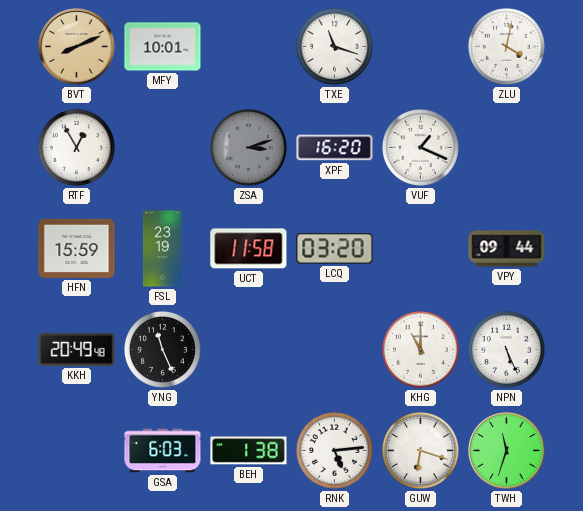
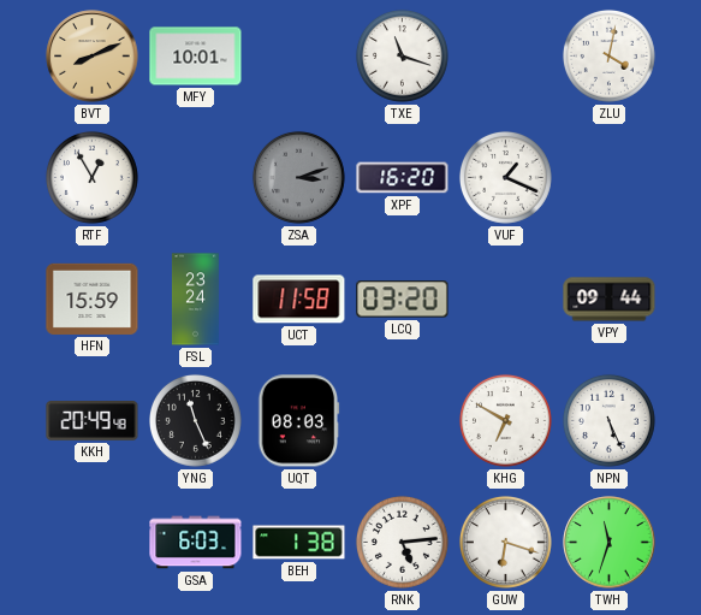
FSL: 23:19 -> 23:24
UQT: none -> 08:03
KHG: 11:00 -> 6:50
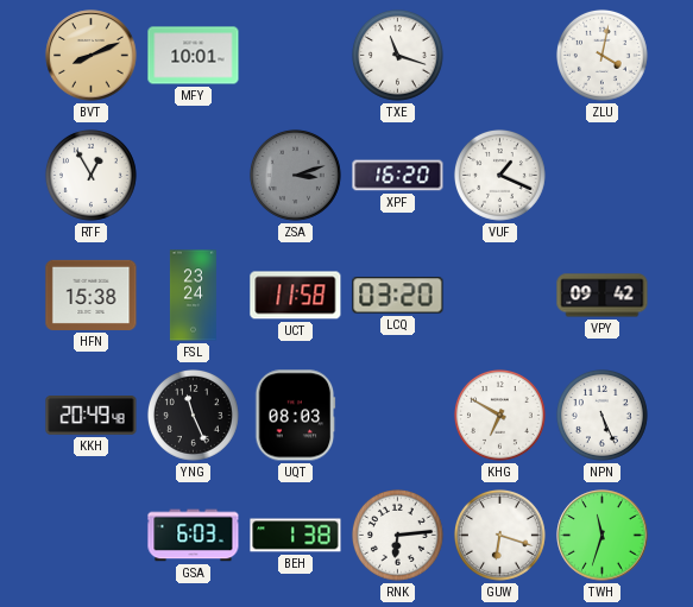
HFN: 15:59 -> 15:38
VPY: 09:44 -> 09:42
RNK: 5:14 -> 6:14
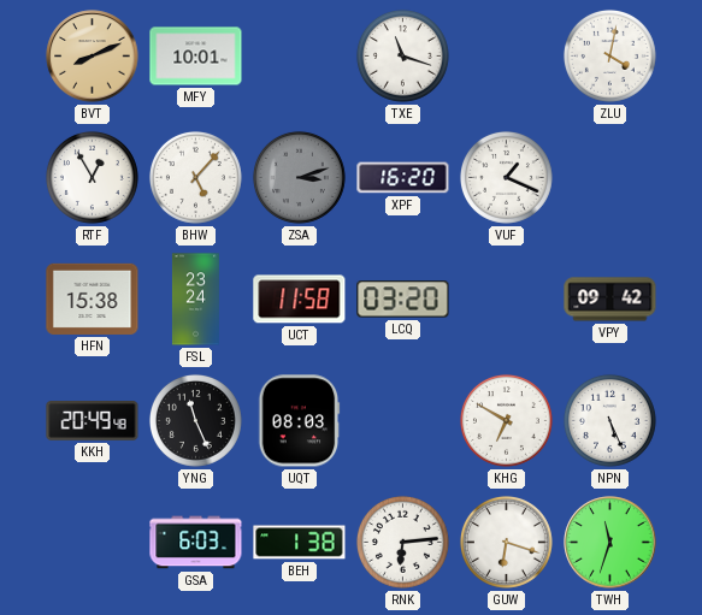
BHW: none -> 5:07
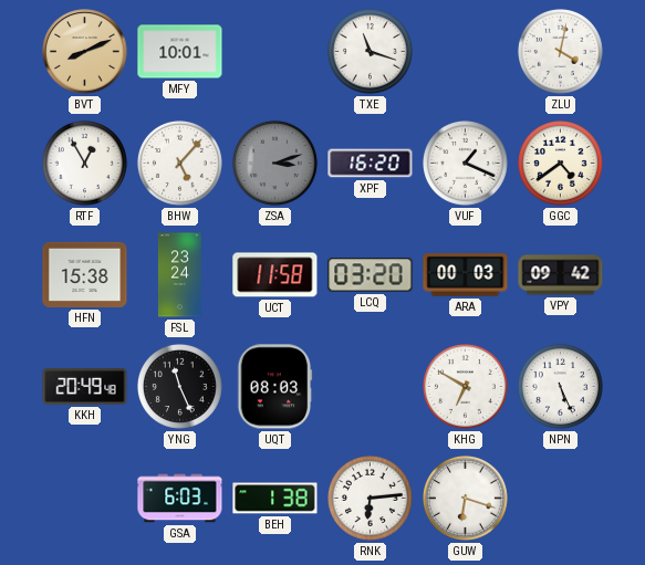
GGC: none -> 4:39
ARA: none -> 00:03
TWH: 11:33 -> none
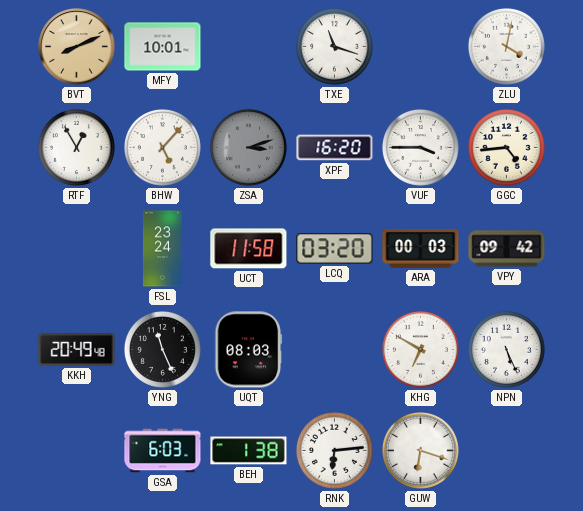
VUF: 1:19 -> 3:45
GGC: 4:39 -> 4:44
HFN: 15:38 -> none
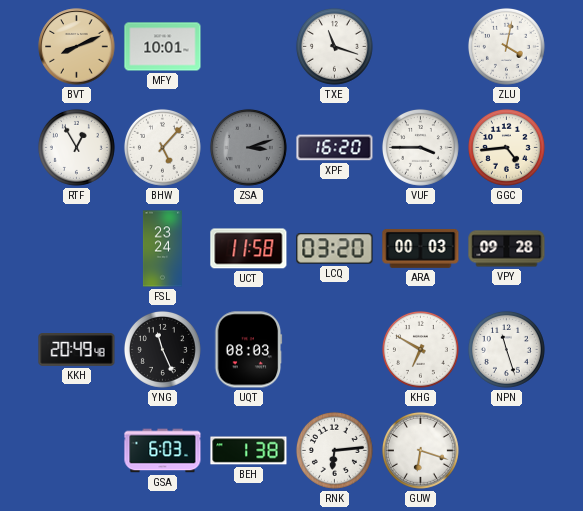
VPY: 09:42 -> 09:28
NPN: 5:26 -> 11:27
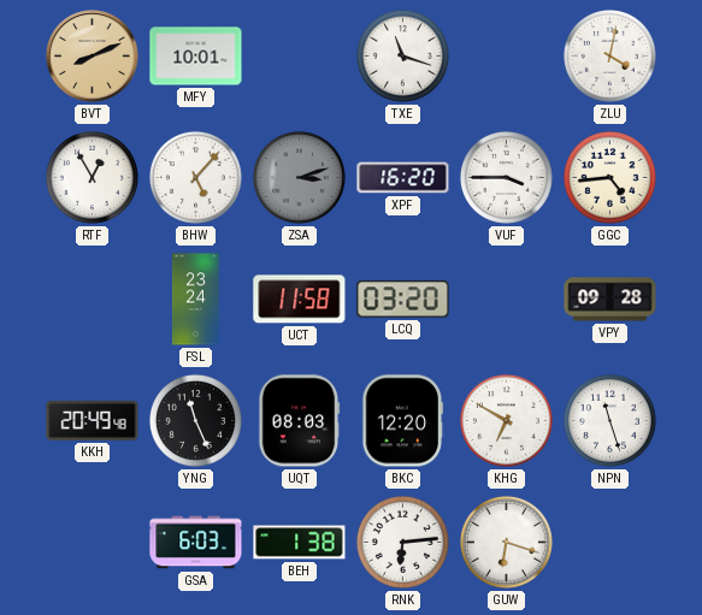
ARA: 00:03 -> none
BKC: none -> 12:20
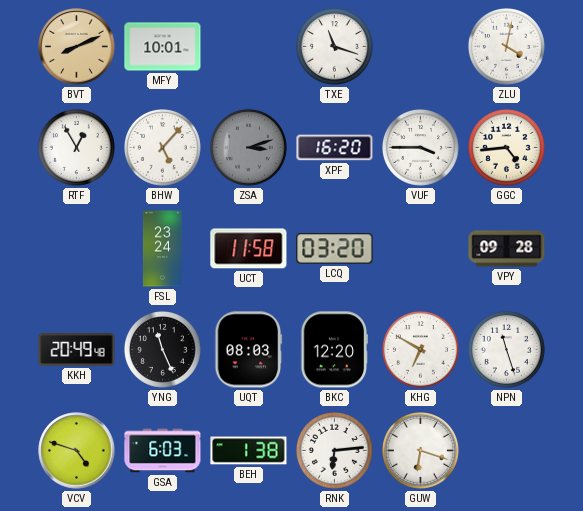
VCV: none -> 4:48
